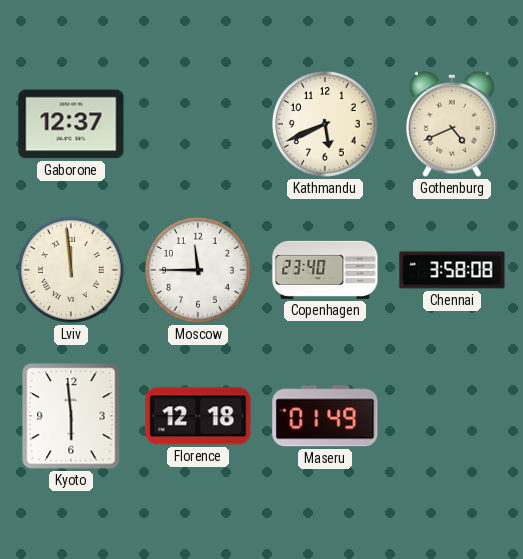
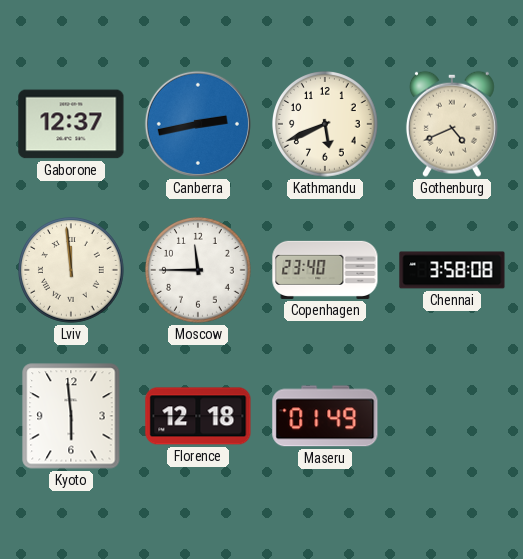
Canberra: none -> 2:43
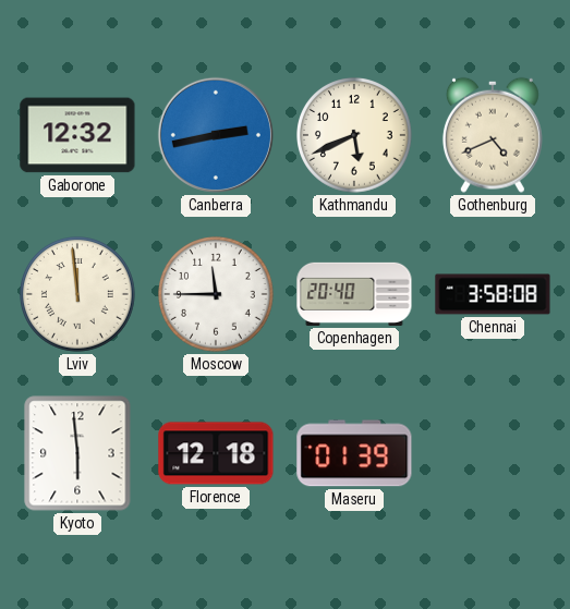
Gaborone: 12:37 -> 12:32
Copenhagen: 23:40 -> 20:40
Maseru: 01:49 -> 01:39
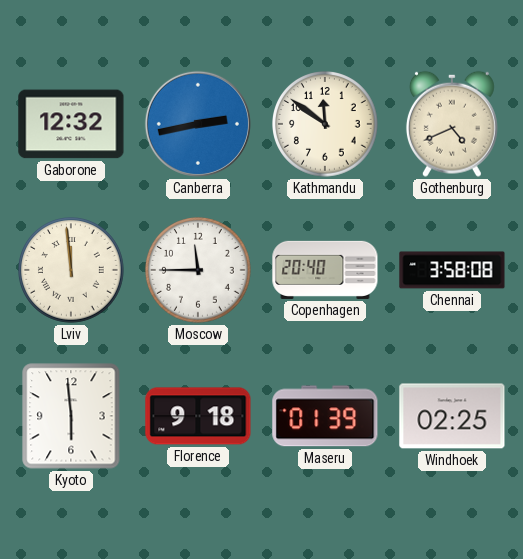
Kathmandu: 5:41 -> 11:51
Florence: 12:18 -> 9:18
Windhoek: none -> 02:25
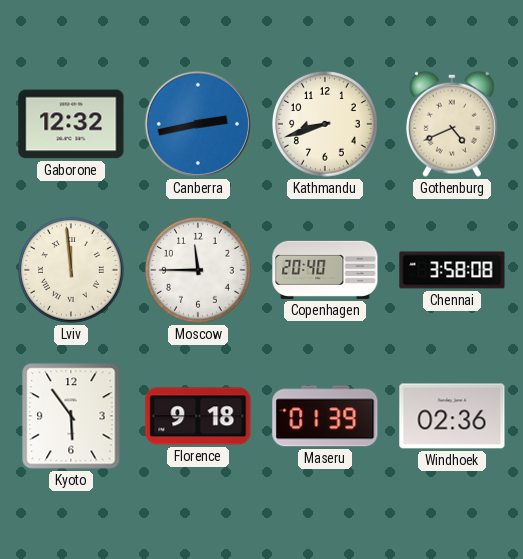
Kathmandu: 11:51 -> 8:42
Kyoto: 5:59 -> 5:54
Windhoek: 02:25 -> 02:36
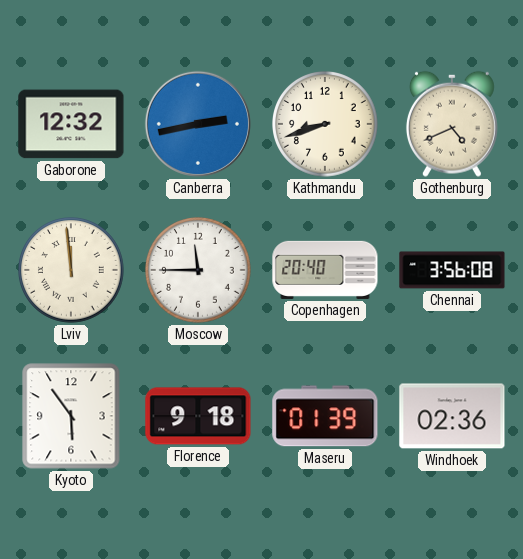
Chennai: 3:58 -> 3:56
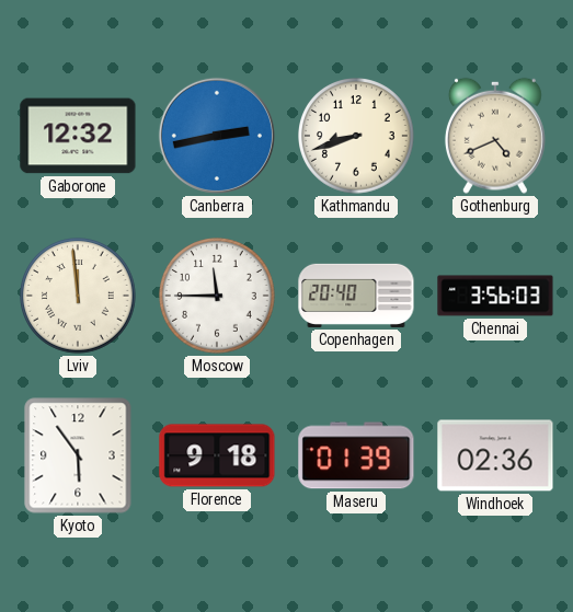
Chennai: 3:56:08 -> 3:56:03
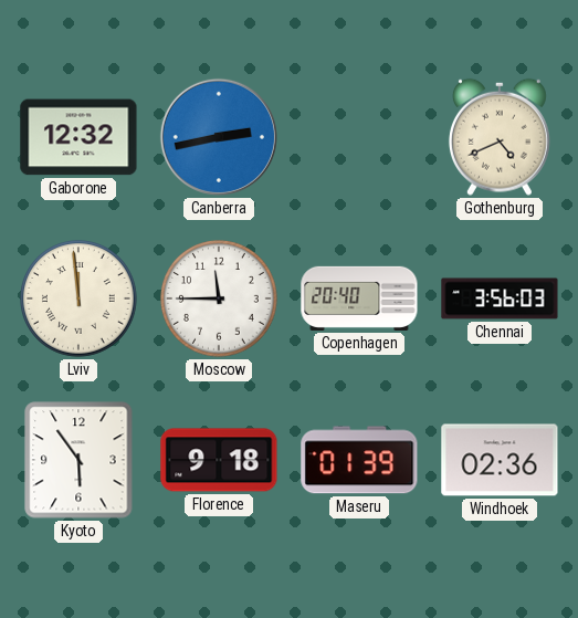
Kathmandu: 8:42 -> none
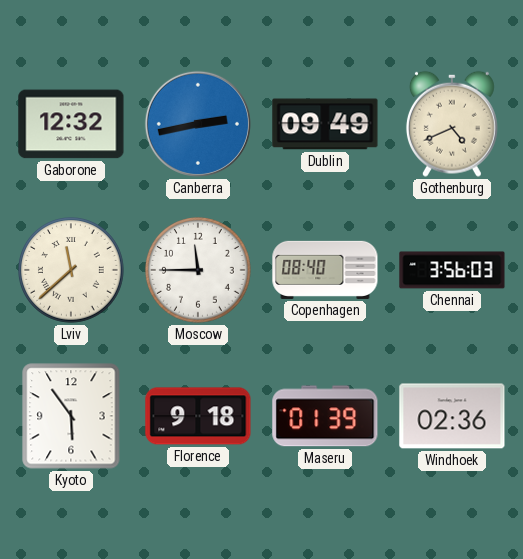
Dublin: none -> 09:49
Lviv: 11:59 -> 11:38
Copenhagen: 20:40 -> 08:40
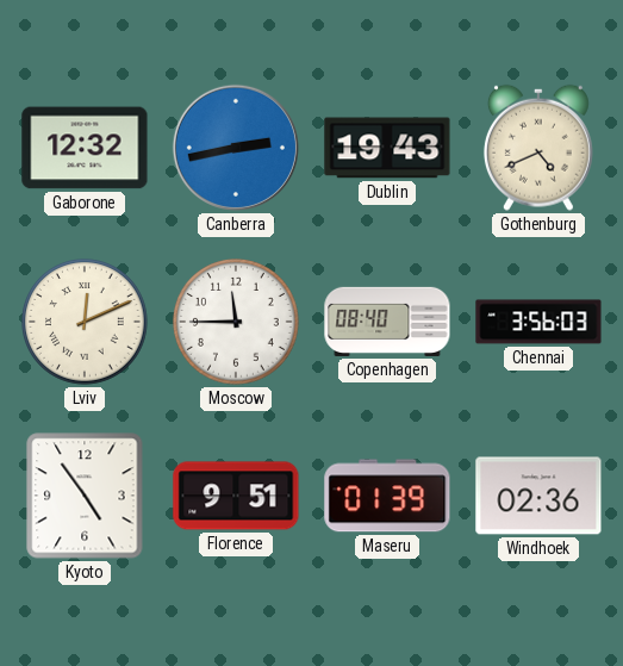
Dublin: 09:49 -> 19:43
Lviv: 11:38 -> 12:11
Kyoto: 5:54 -> 4:54
Florence: 9:18 -> 9:51
